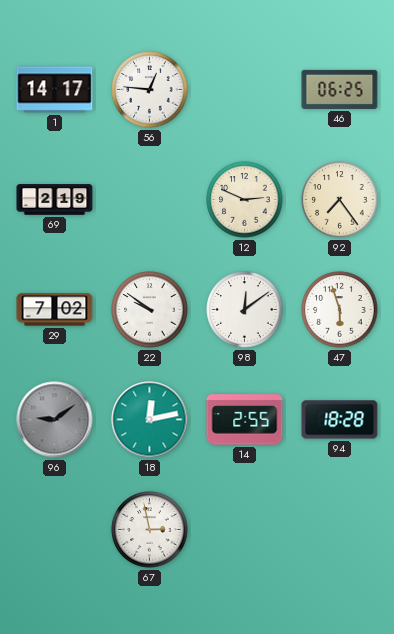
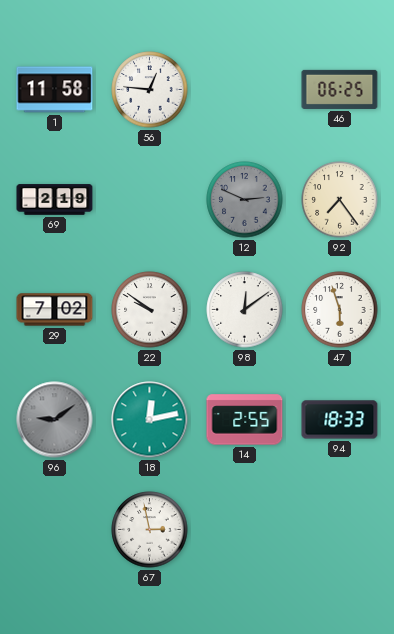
1: 14:17 -> 11:58
12 dial: cream -> grey
94: 18:28 -> 18:33
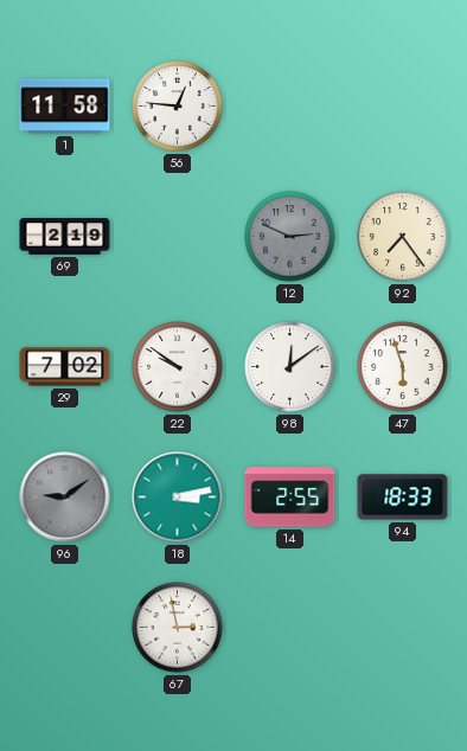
46: 06:25 -> none
18: 12:13 -> 3:13
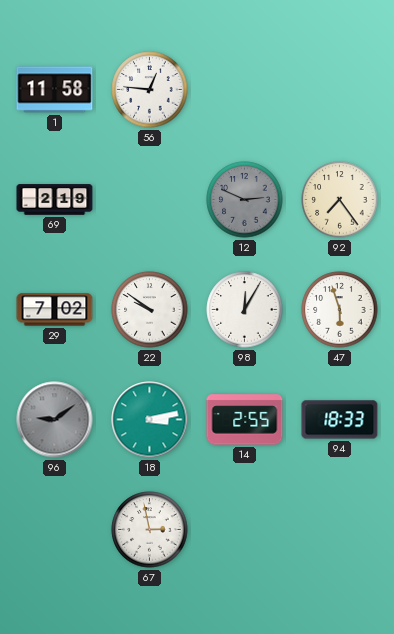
98: 12:09 -> 12:05
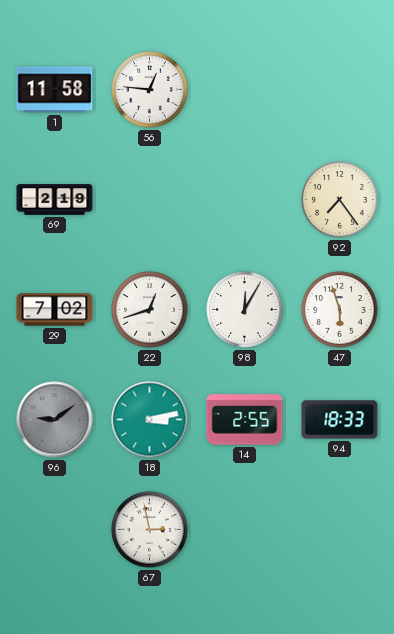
12: 2:49 -> none
22: 9:51 -> 12:42
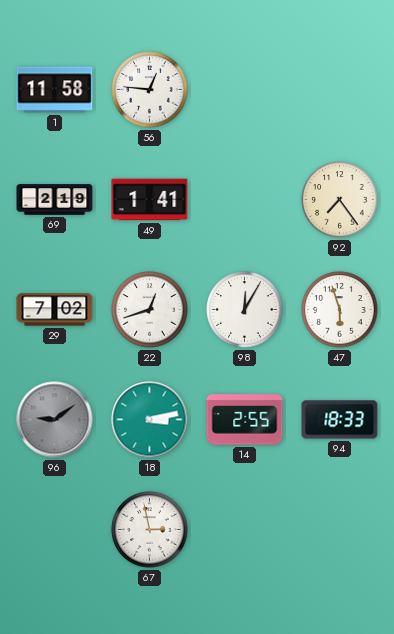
49: none -> 1:41
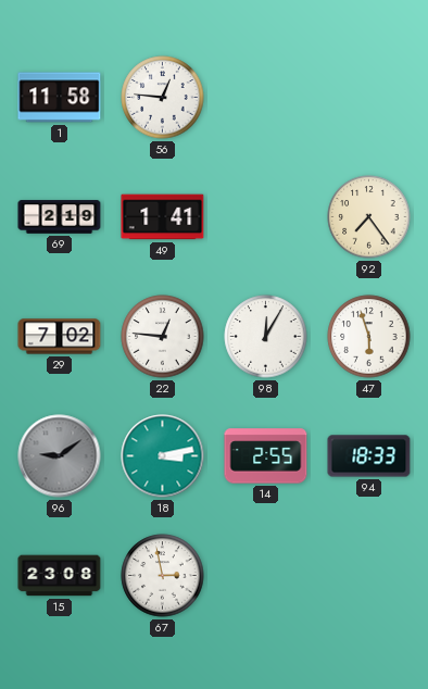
22: 12:42 -> 12:46
15: none -> 23:08
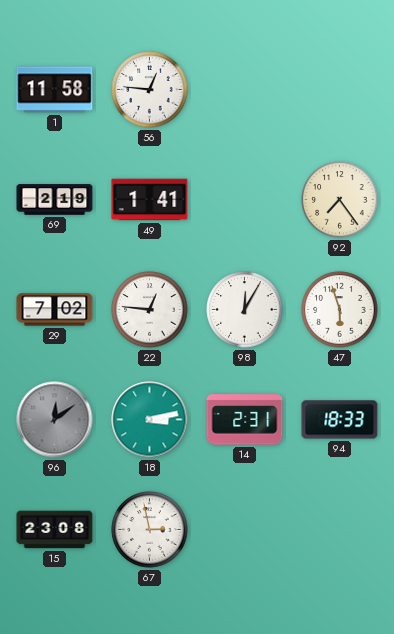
96: 9:09 -> 12:09
14: 2:55 -> 2:31
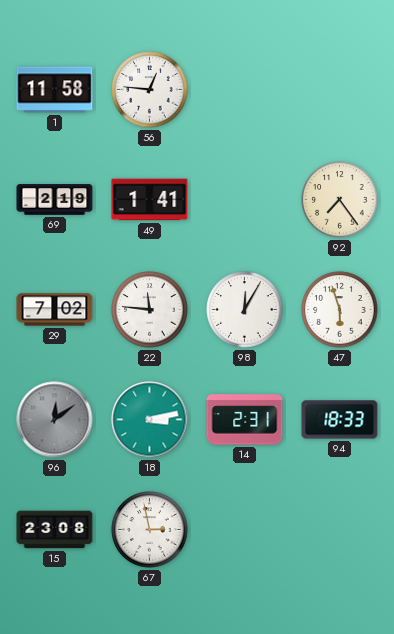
22: 12:46 -> 11:46
